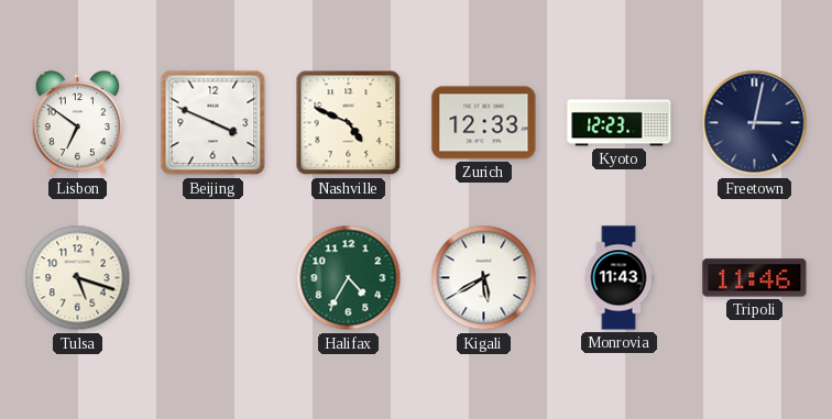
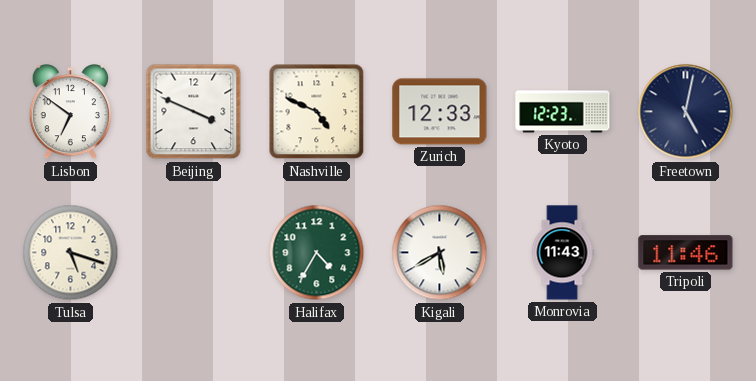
Freetown: 3:02 -> 5:02
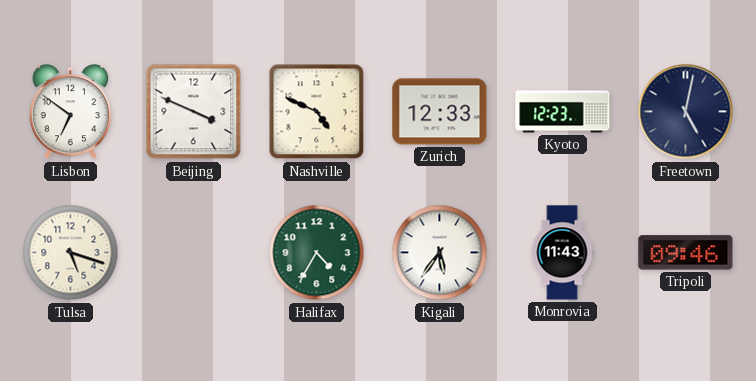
Kigali: 5:40 -> 5:36
Tripoli: 11:46 -> 09:46
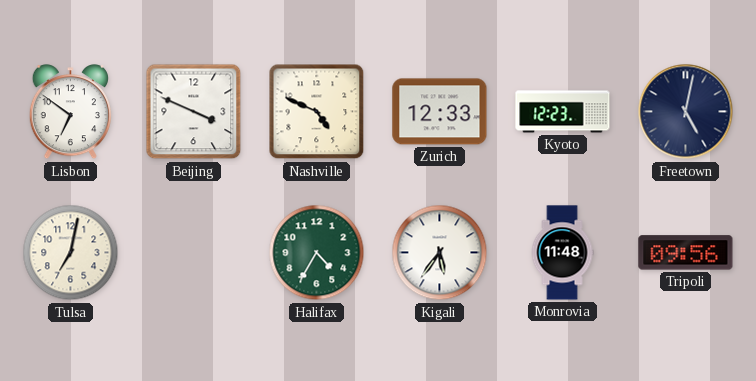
Tulsa: 5:18 -> 7:02
Monrovia: 11:43 -> 11:48
Tripoli: 09:46 -> 09:56
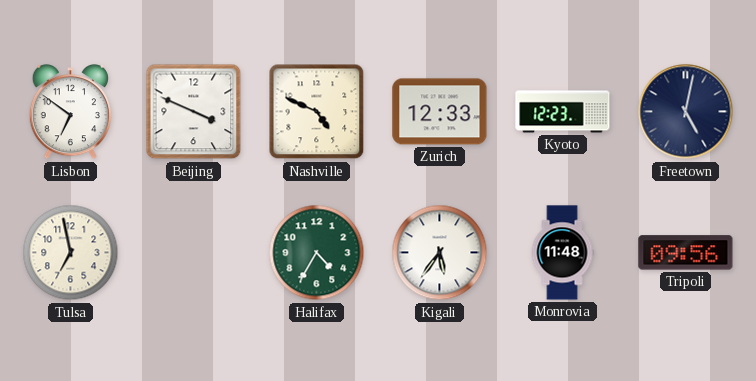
Tulsa: 7:02 -> 6:58
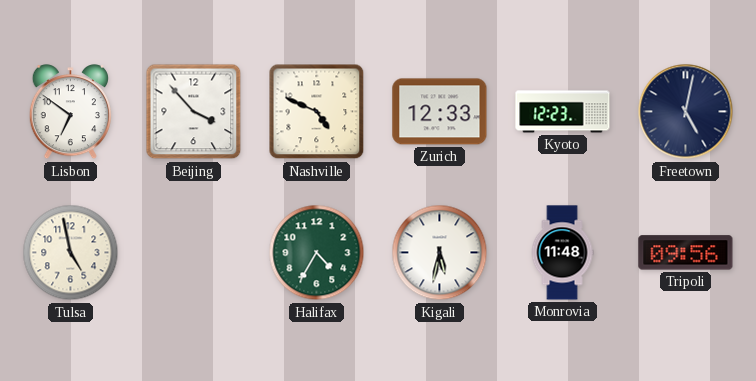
Beijing: 3:49 -> 3:53
Tulsa: 6:58 -> 4:58
Kigali: 5:36 -> 5:32
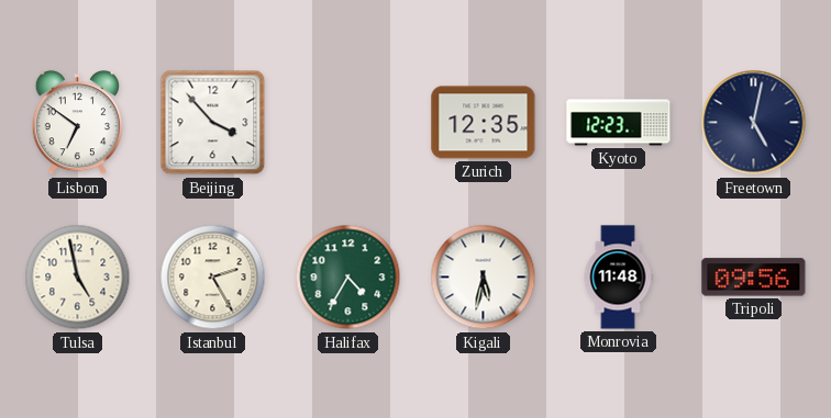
Nashville: 4:49 -> none
Zurich: 12:33 -> 12:35
Istanbul: none -> 2:25
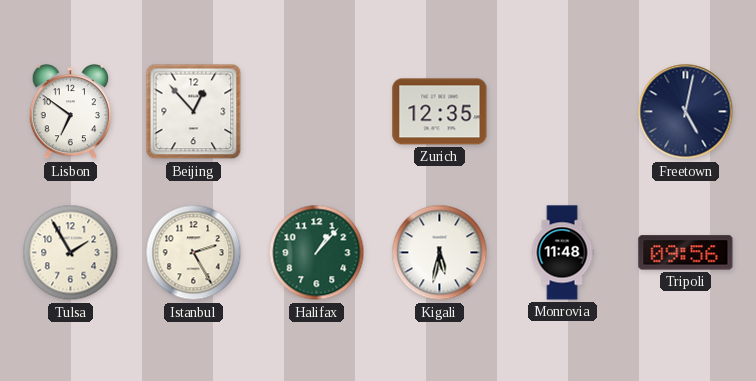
Beijing: 3:53 -> 12:53
Kyoto: 12:23 -> none
Tulsa: 4:58 -> 1:55
Halifax: 4:35 -> 1:07
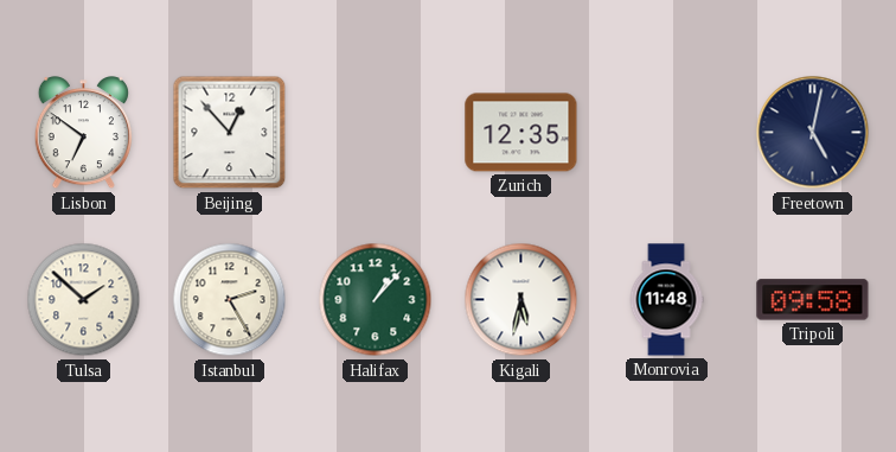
Tulsa: 1:55 -> 1:52
Tripoli: 09:56 -> 09:58
